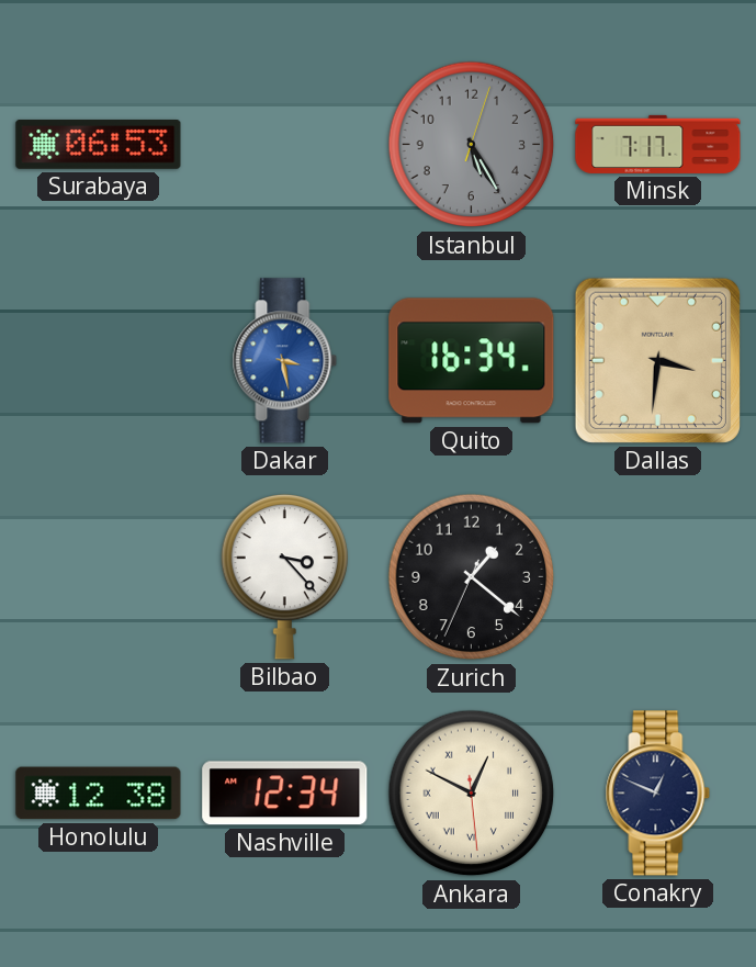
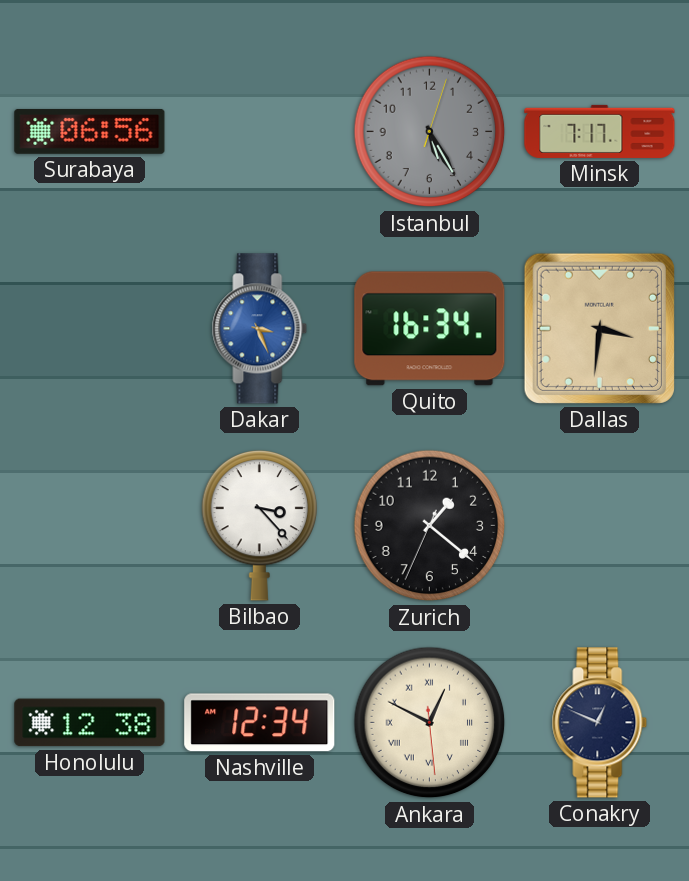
Surabaya: 06:53 -> 06:56
Dakar: 3:28 -> 3:26
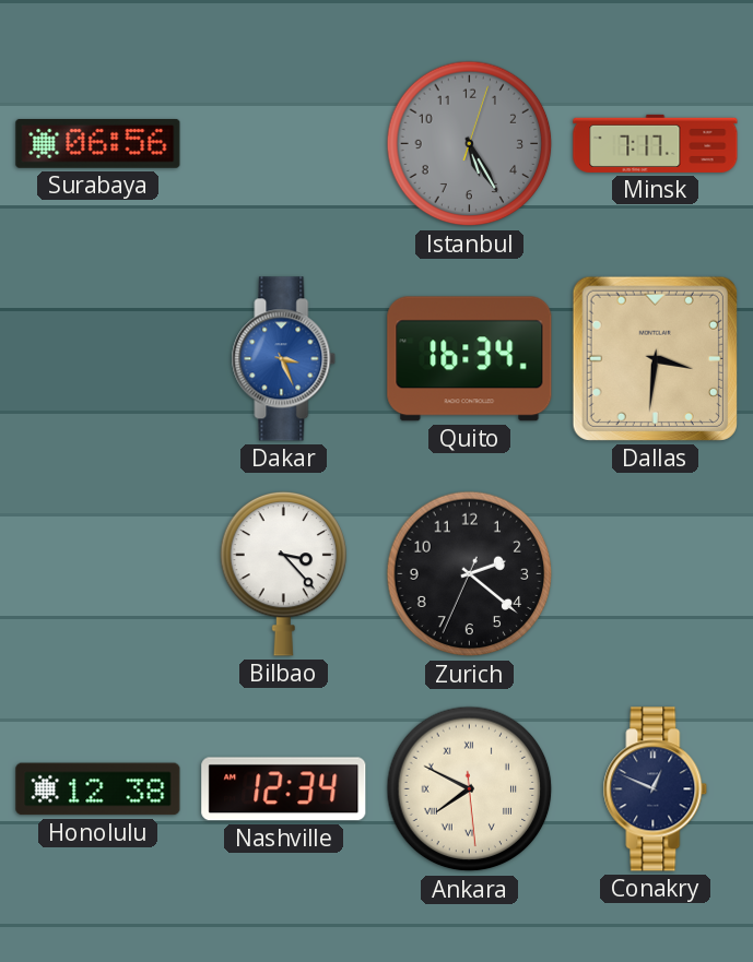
Zurich: 1:21 -> 2:21
Ankara: 12:49 -> 7:49
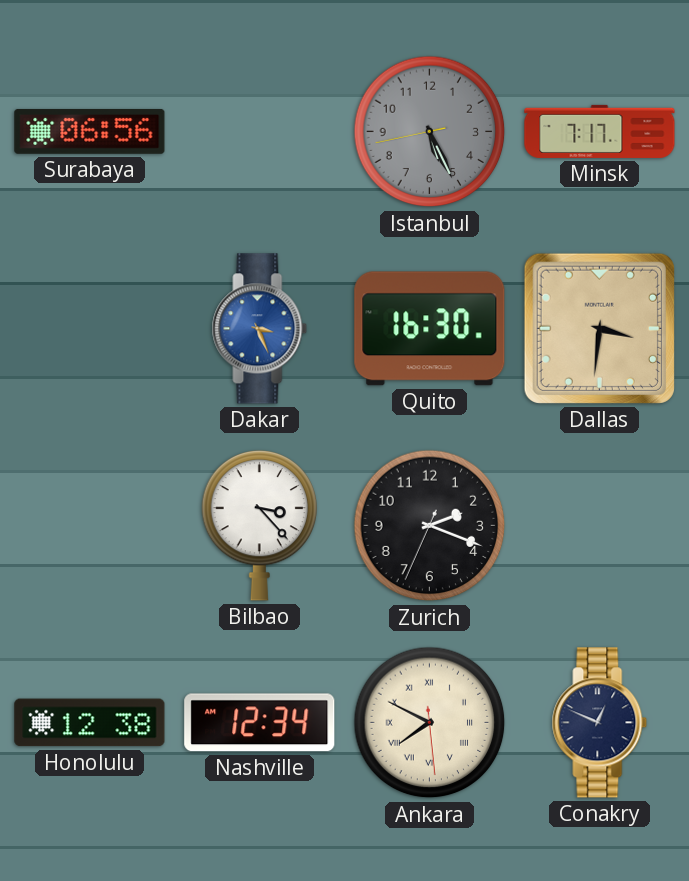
Istanbul: 5:25:03 -> 5:25:43
Quito: 16:34 -> 16:30
Zurich: 2:21 -> 2:18
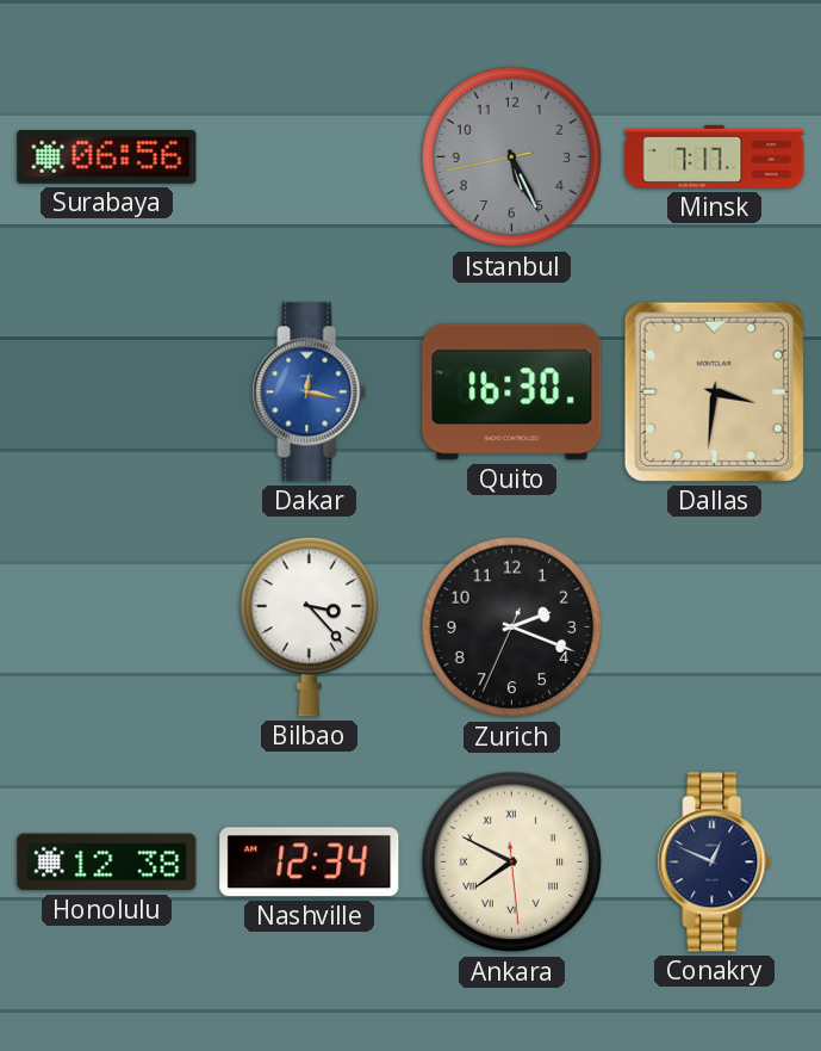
Dakar: 3:26 -> 12:17
